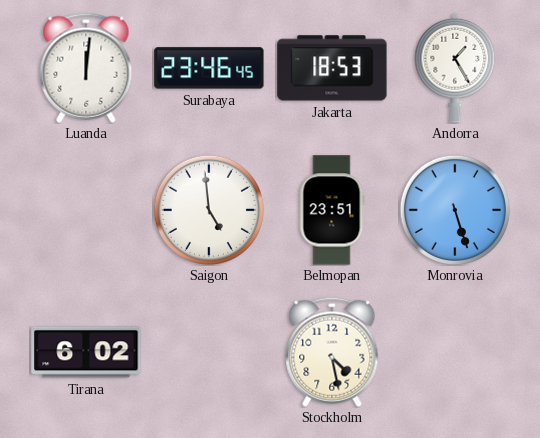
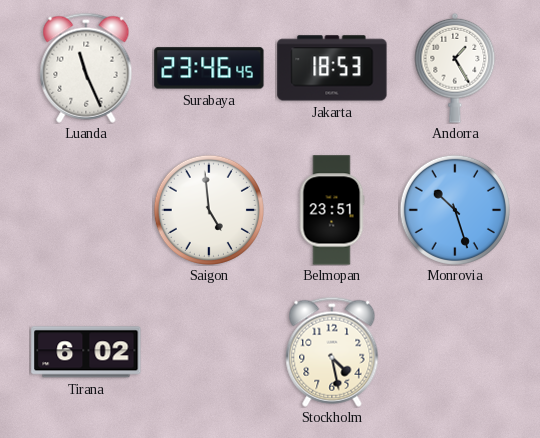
Luanda: 12:01 -> 11:26
Monrovia: 5:27 -> 10:27
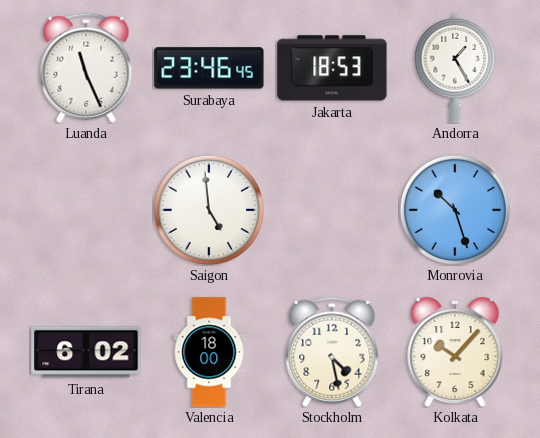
Belmopan: 23:51 -> none
Valencia: none -> 18:00
Kolkata: none -> 10:07
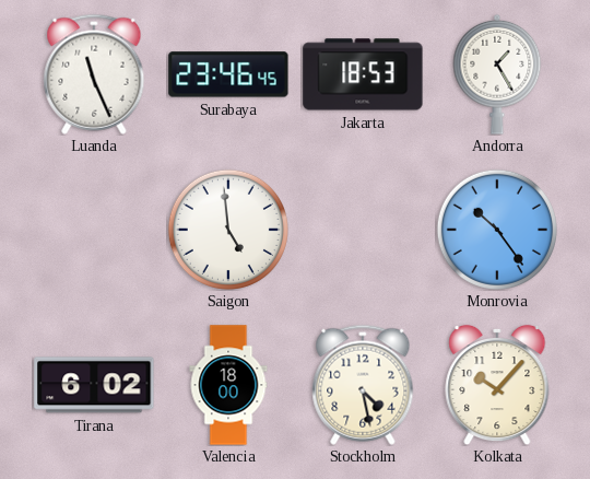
Monrovia: 10:27 -> 10:24
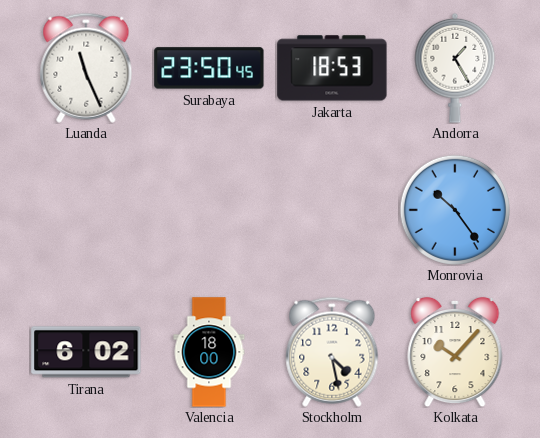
Surabaya: 23:46 -> 23:50
Saigon: 4:59 -> none
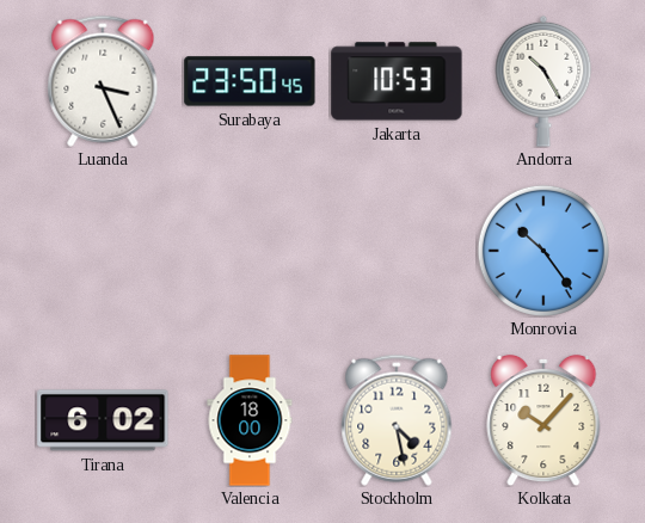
Luanda: 11:26 -> 3:26
Jakarta: 18:53 -> 10:53
Andorra: 1:25 -> 10:25
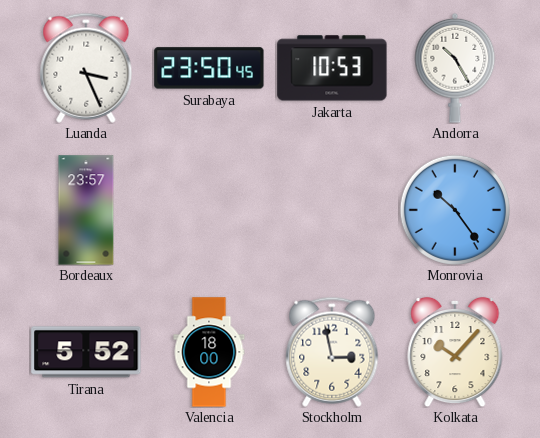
Bordeaux: none -> 23:57
Tirana: 6:02 -> 5:52
Stockholm: 4:28 -> 2:58
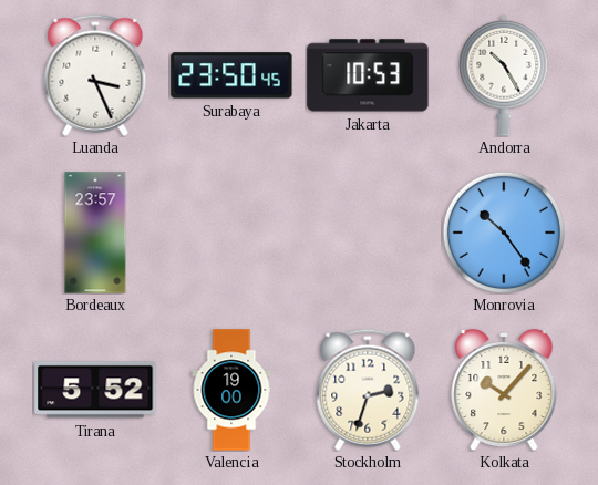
Valencia: 18:00 -> 19:00
Stockholm: 2:58 -> 2:33
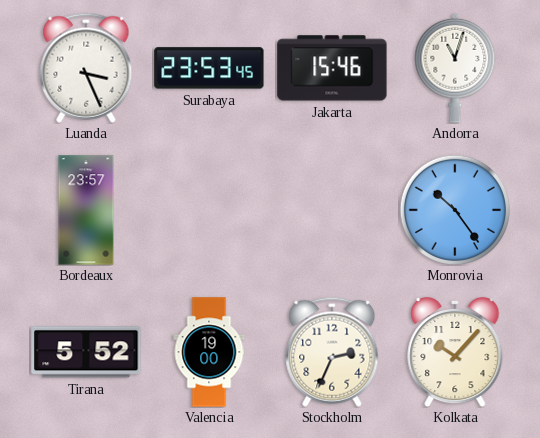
Surabaya: 23:50 -> 23:53
Jakarta: 10:53 -> 15:46
Andorra: 10:25 -> 11:03
Stockholm: 2:33 -> 2:34
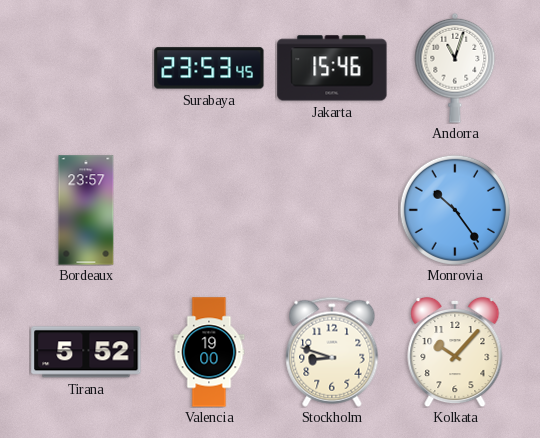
Luanda: 3:26 -> none
Stockholm: 2:34 -> 8:48
